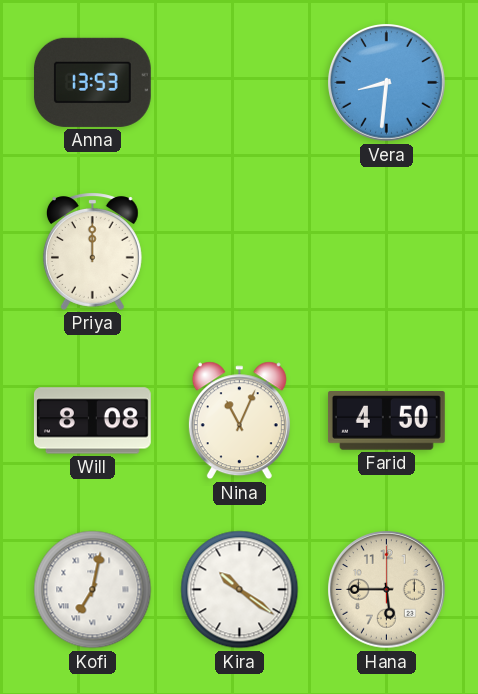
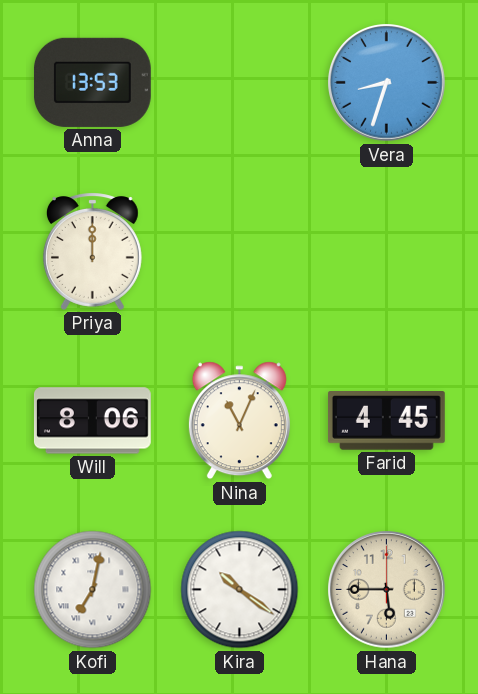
Vera: 8:31 -> 8:33
Will: 8:08 -> 8:06
Farid: 4:50 -> 4:45
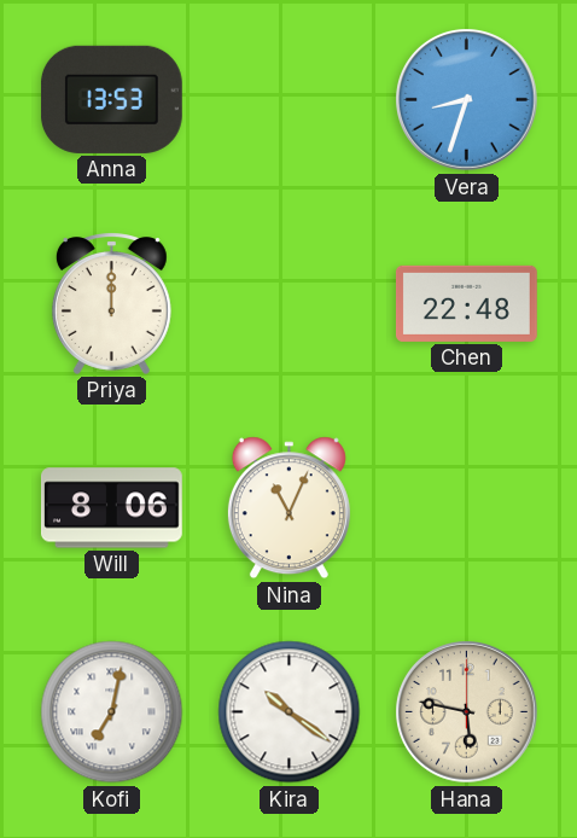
Chen: none -> 22:48
Farid: 4:45 -> none
Hana: 5:45 -> 5:47
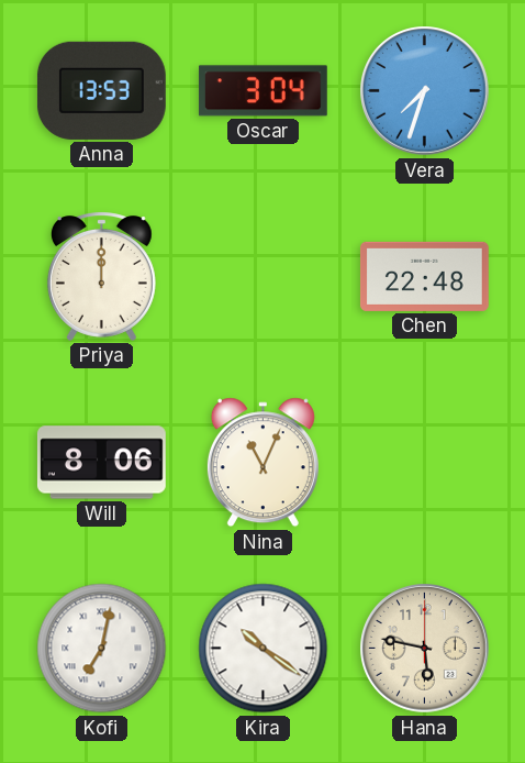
Oscar: none -> 3:04
Vera: 8:33 -> 7:33
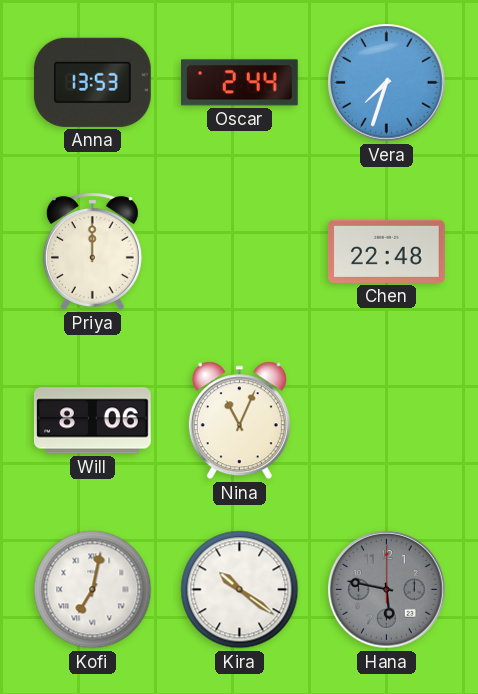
Oscar: 3:04 -> 2:44
Hana dial: cream -> grey
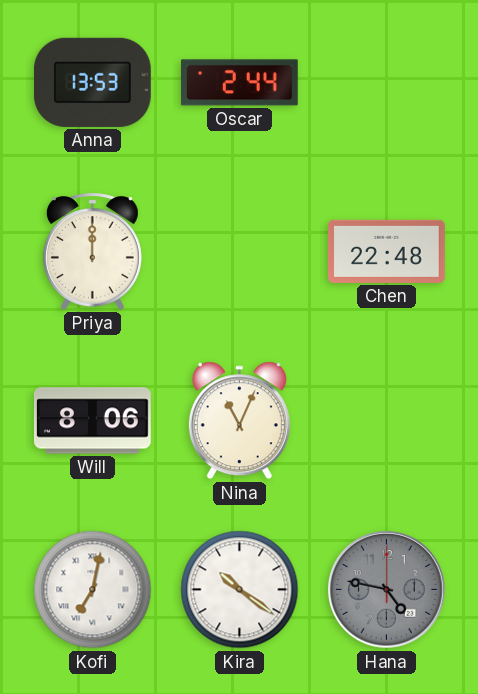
Vera: 7:33 -> none
Hana: 5:47 -> 4:47
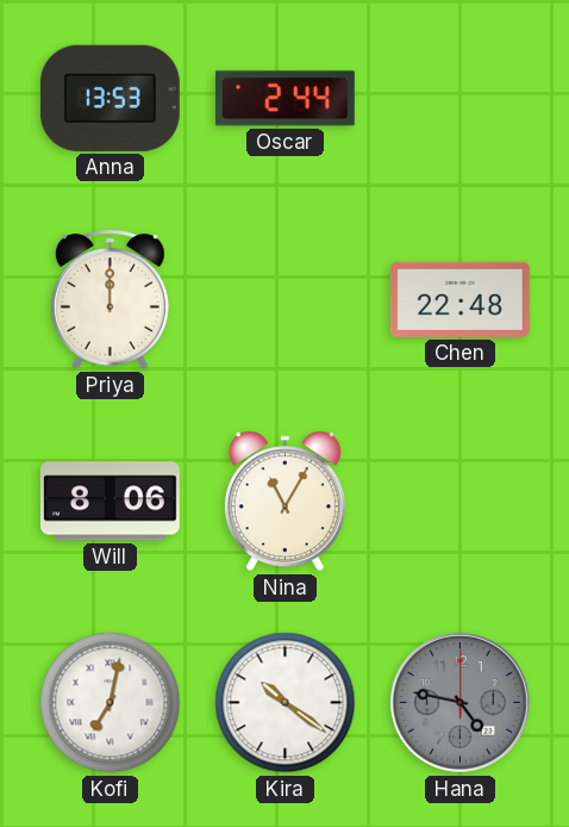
Nina: 11:04 -> 11:05
